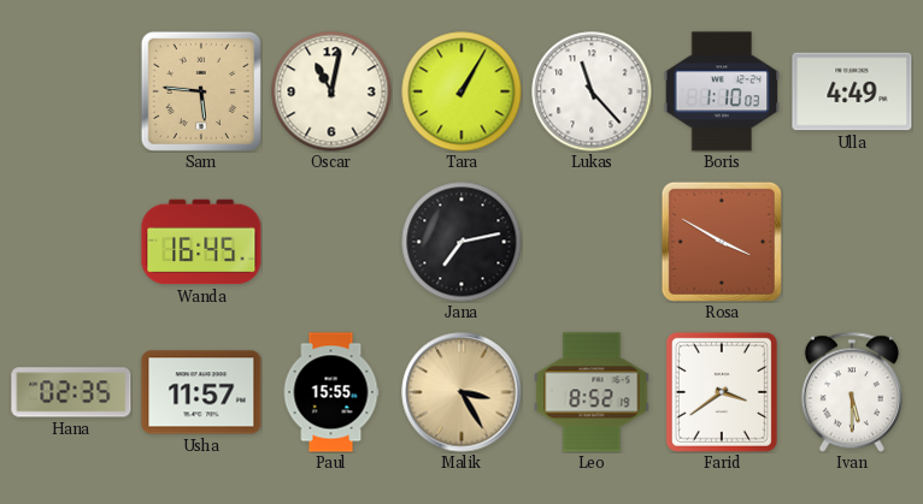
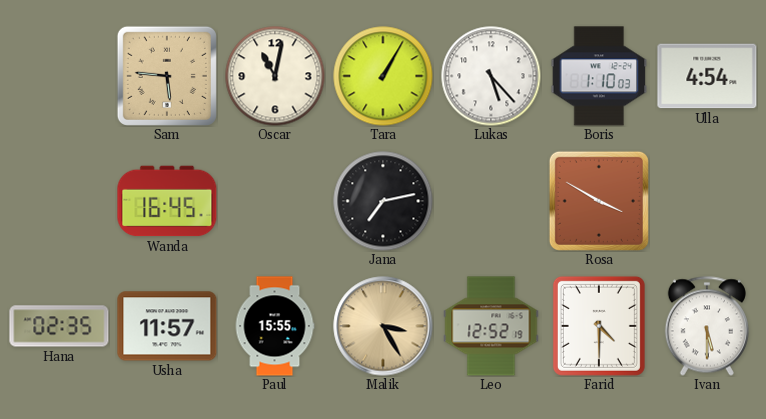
Lukas: 11:23 -> 5:23
Ulla: 4:49 -> 4:54
Leo: 8:52 -> 12:52
Farid: 3:39 -> 4:30
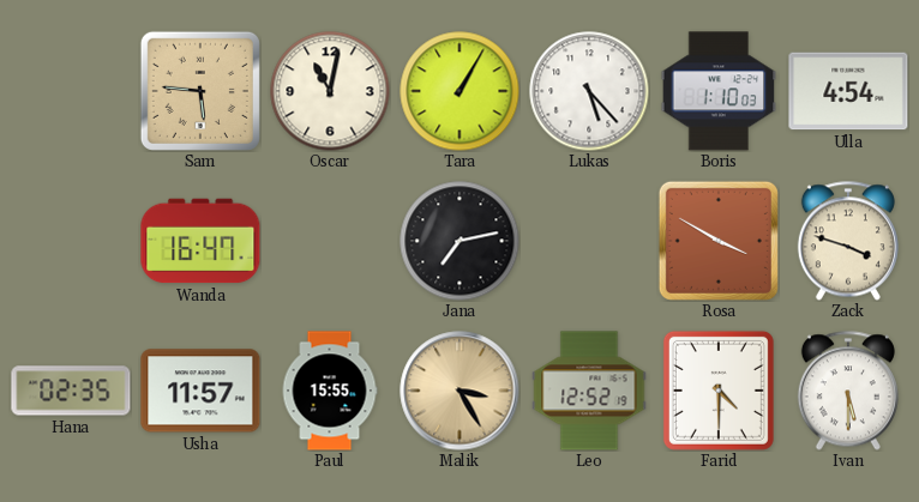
Wanda: 16:45 -> 16:47
Zack: none -> 3:48
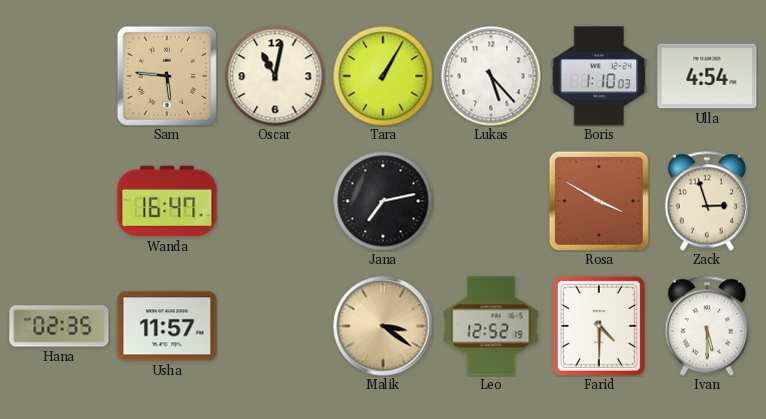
Zack: 3:48 -> 2:57
Paul: 15:55 -> none
Malik: 3:25 -> 3:21
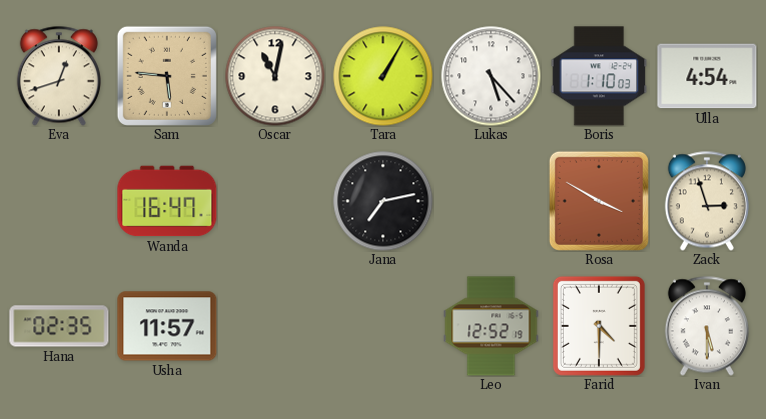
Eva: none -> 12:42
Malik: 3:21 -> none
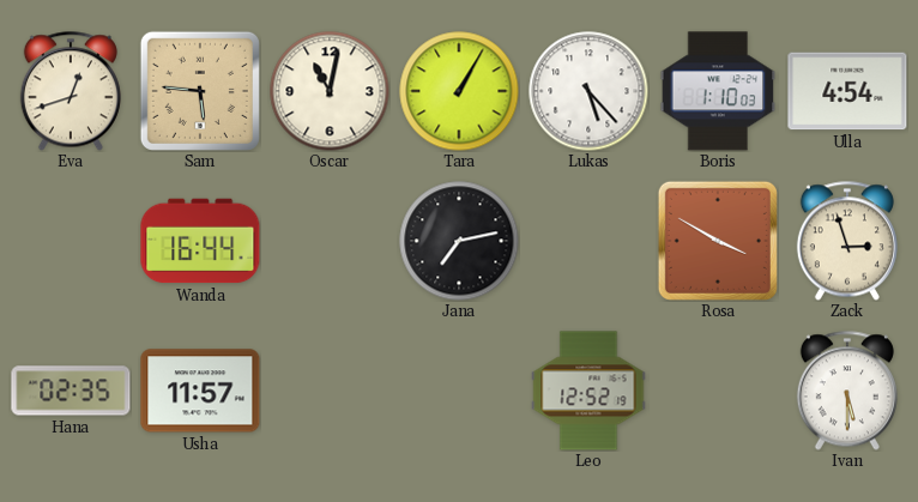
Wanda: 16:47 -> 16:44
Farid: 4:30 -> none
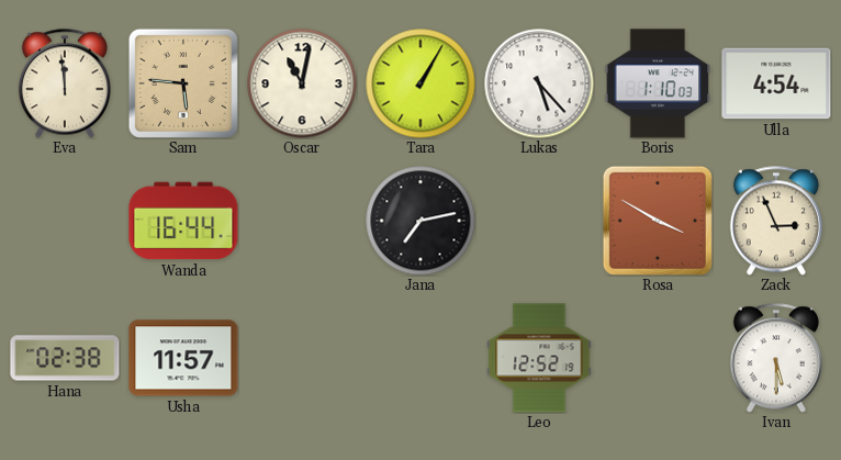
Eva: 12:42 -> 11:59
Zack: 2:57 -> 2:56
Hana: 02:35 -> 02:38
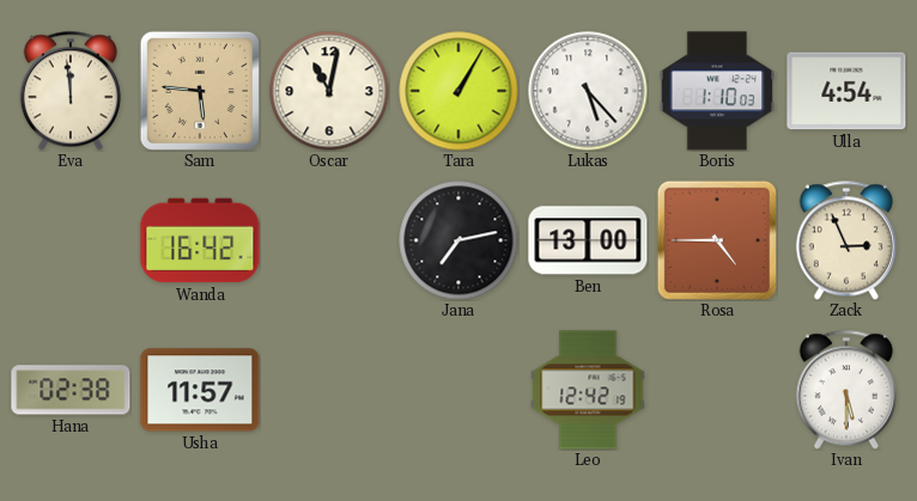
Wanda: 16:44 -> 16:42
Ben: none -> 13:00
Rosa: 3:50 -> 4:45
Leo: 12:52 -> 12:42
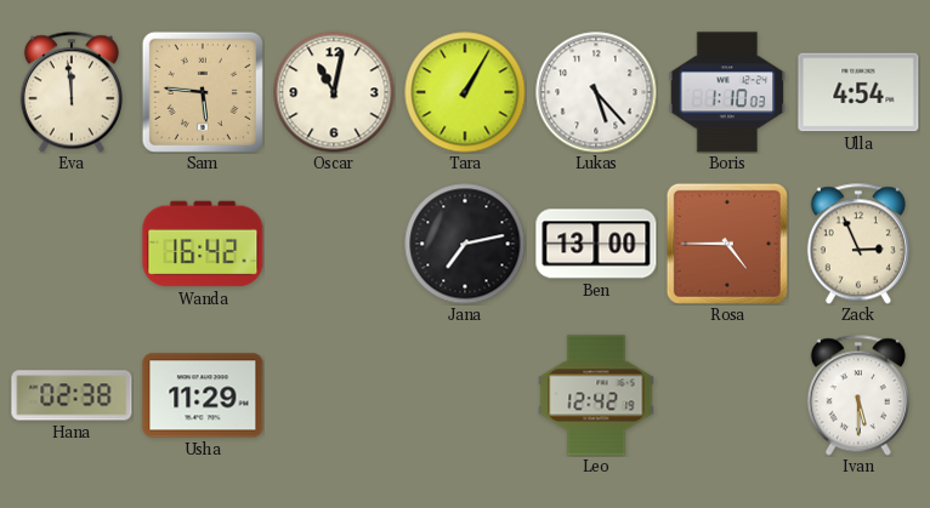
Usha: 11:57 -> 11:29
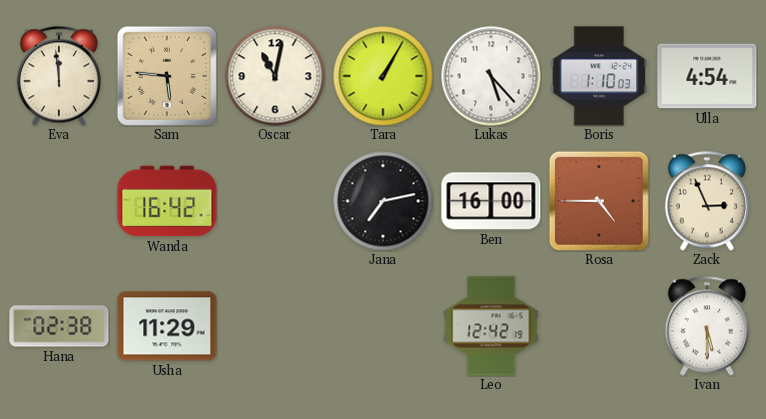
Ben: 13:00 -> 16:00
